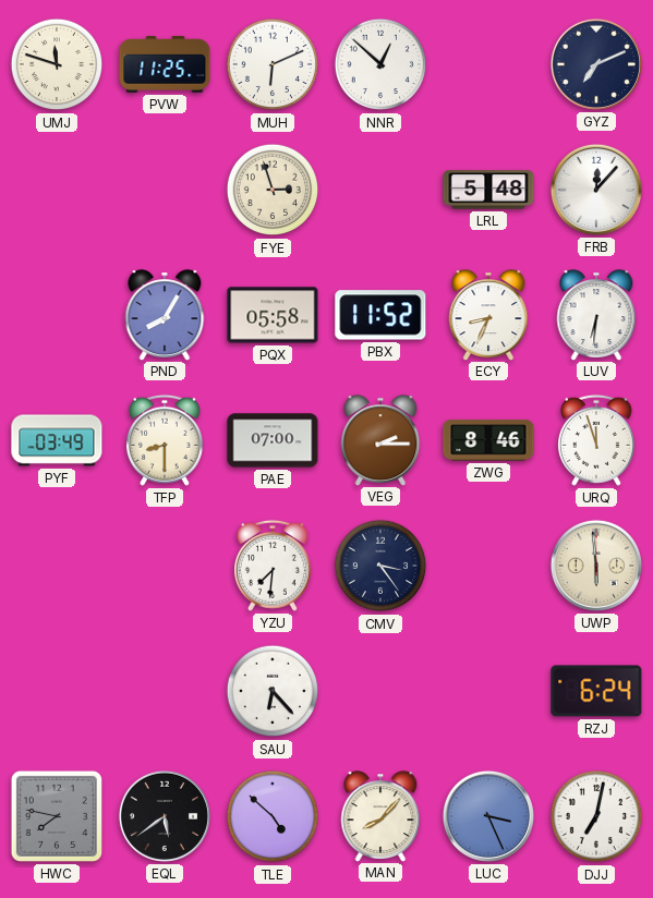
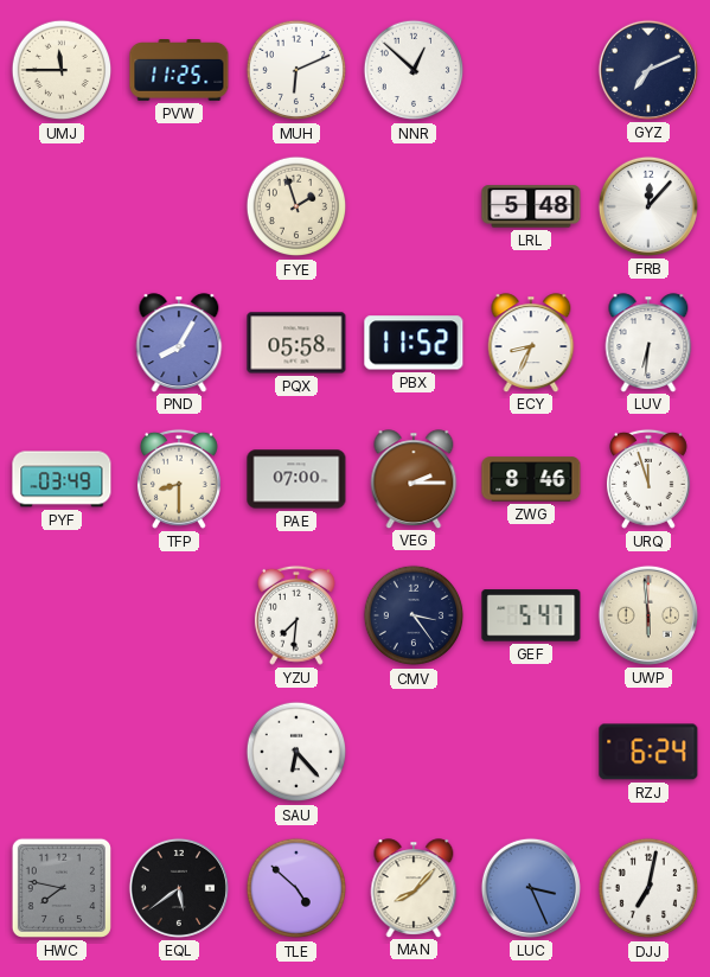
UMJ: 11:48 -> 11:45
FYE: 2:57 -> 1:57
GEF: none -> 5:47
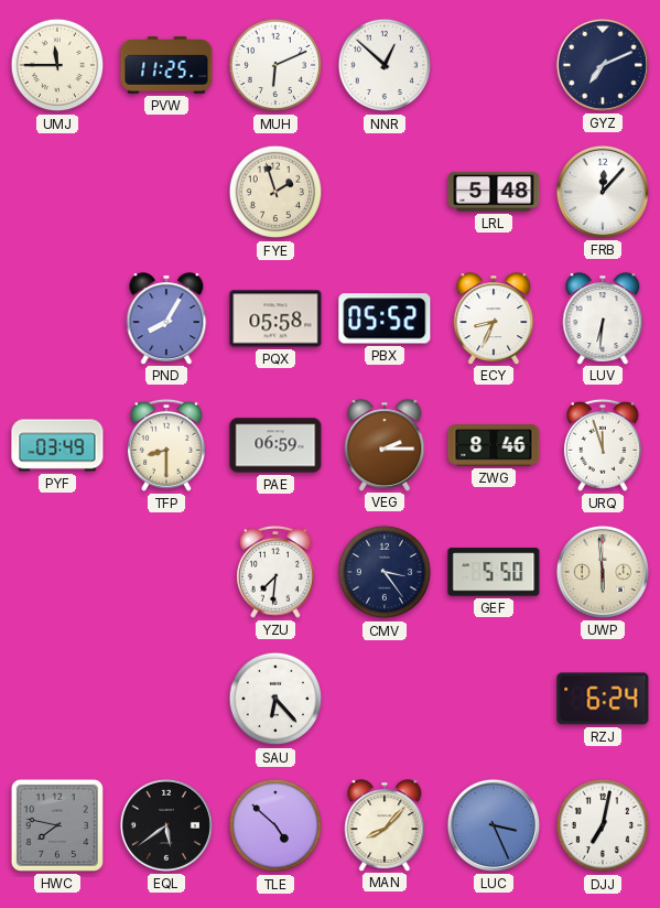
PBX: 11:52 -> 05:52
PAE: 07:00 -> 06:59
GEF: 5:47 -> 5:50
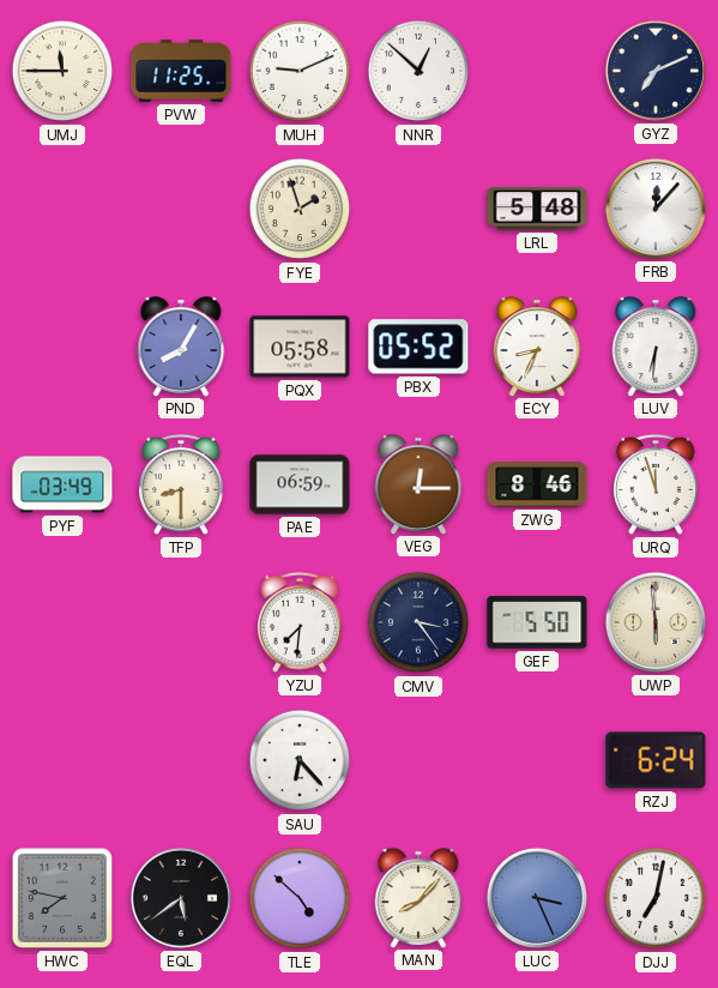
MUH: 6:11 -> 9:11
VEG: 2:15 -> 12:15
